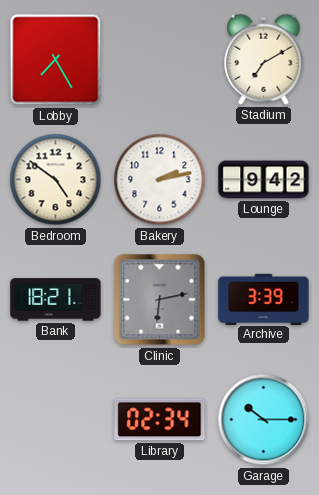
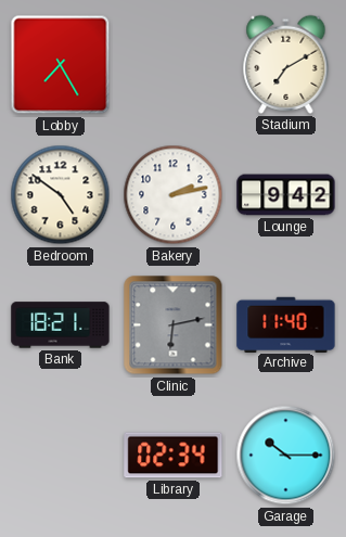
Archive: 3:39 -> 11:40
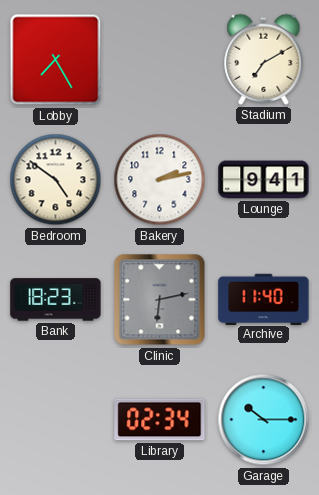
Lounge: 9:42 -> 9:41
Bank: 18:21 -> 18:23
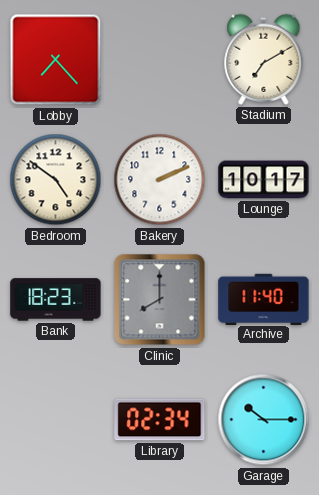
Lobby: 7:25 -> 7:23
Bakery: 2:13 -> 2:11
Lounge: 9:41 -> 10:17
Clinic: 6:13 -> 8:00
